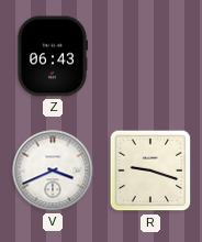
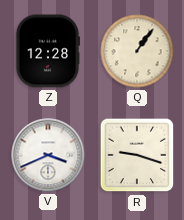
Z: 06:43 -> 12:28
Q: none -> 1:06
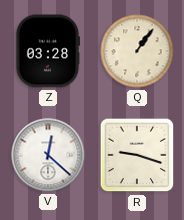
Z: 12:28 -> 03:28
V: 3:41 -> 12:22
